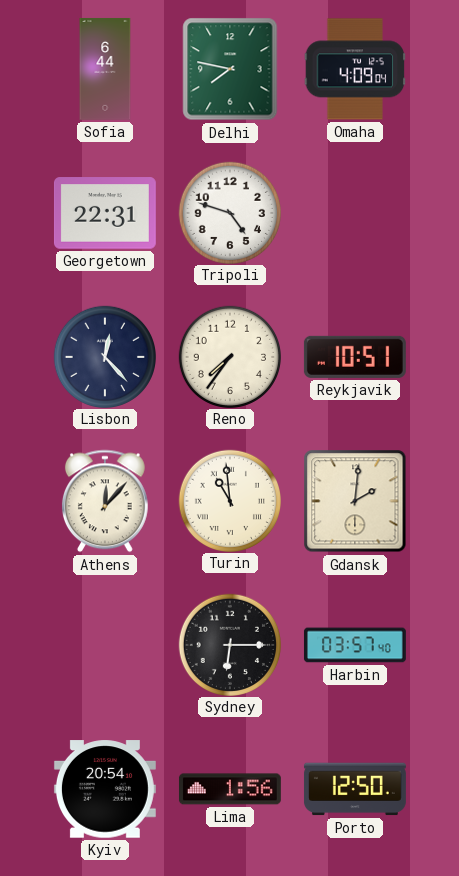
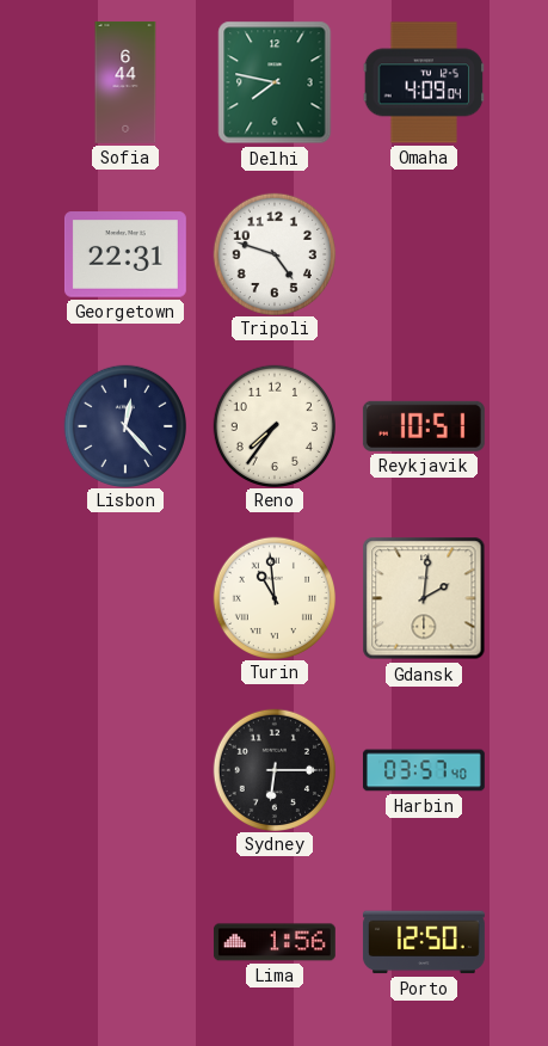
Athens: 12:07 -> none
Kyiv: 20:54 -> none
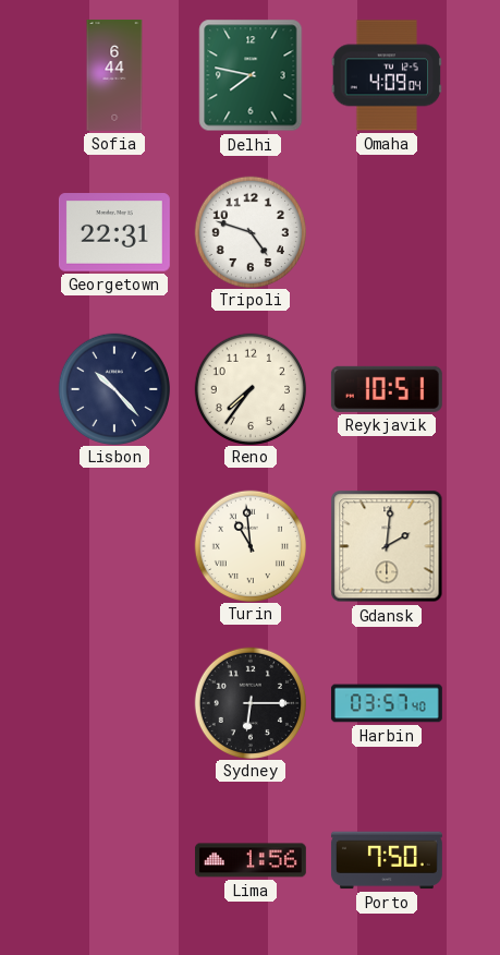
Lisbon: 12:23 -> 10:23
Porto: 12:50 -> 7:50
